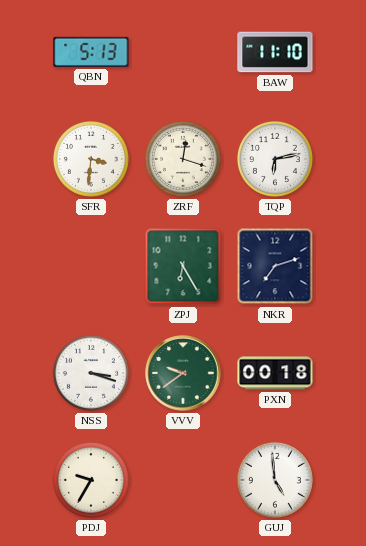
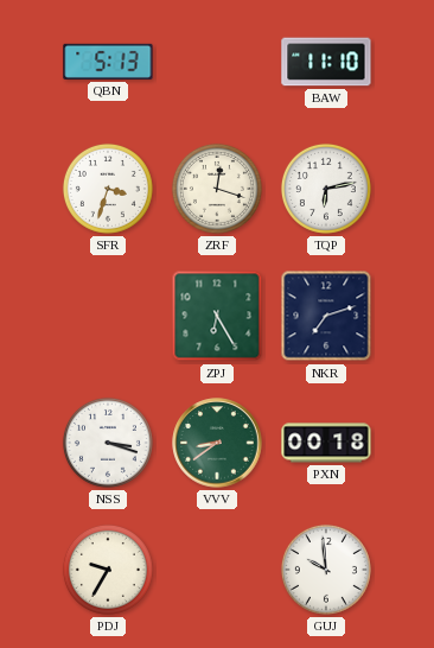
SFR: 3:31 -> 3:33
VVV: 9:39 -> 8:39
GUJ: 4:59 -> 9:59
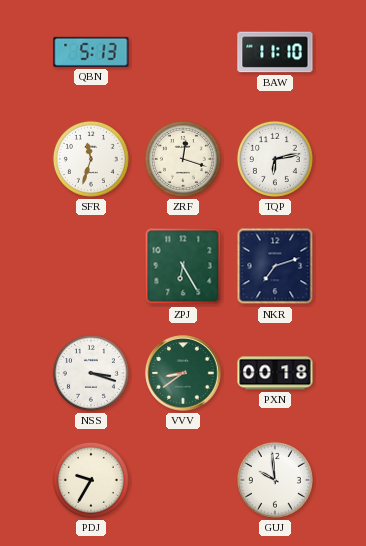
SFR: 3:33 -> 11:33
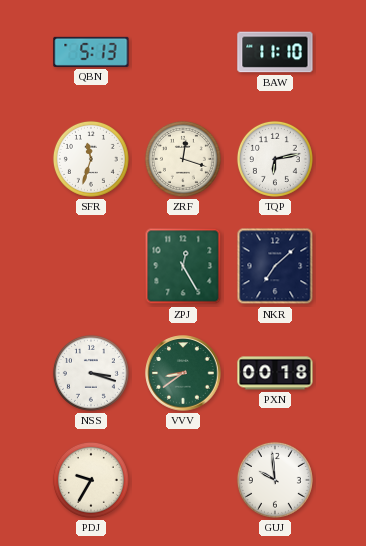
ZPJ: 6:25 -> 12:25
NKR: 7:12 -> 7:08
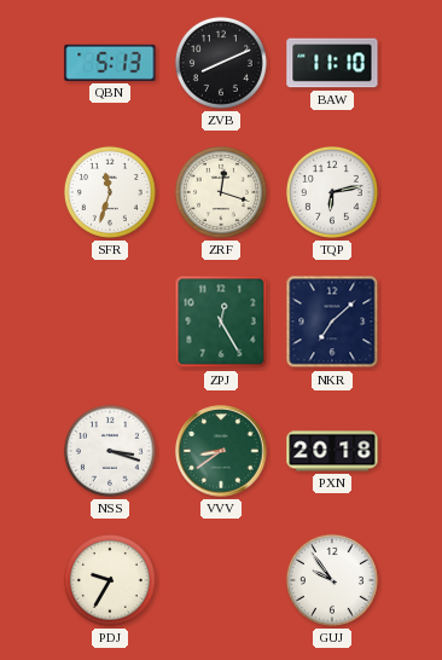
ZVB: none -> 8:11
PXN: 00:18 -> 20:18
GUJ: 9:59 -> 9:54
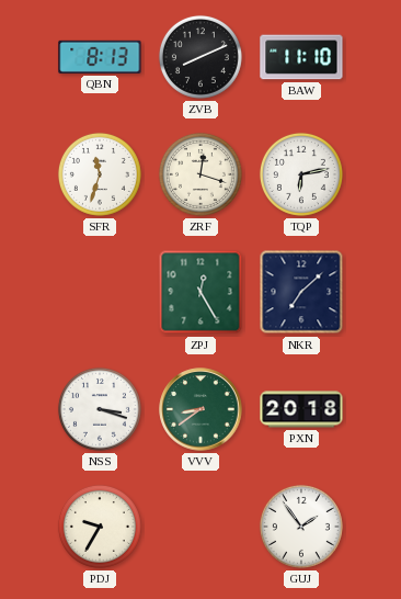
QBN: 5:13 -> 8:13
GUJ: 9:54 -> 1:54
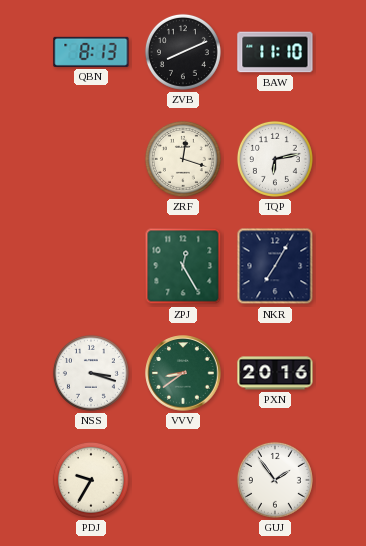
SFR: 11:33 -> none
NKR: 7:08 -> 7:05
PXN: 20:18 -> 20:16
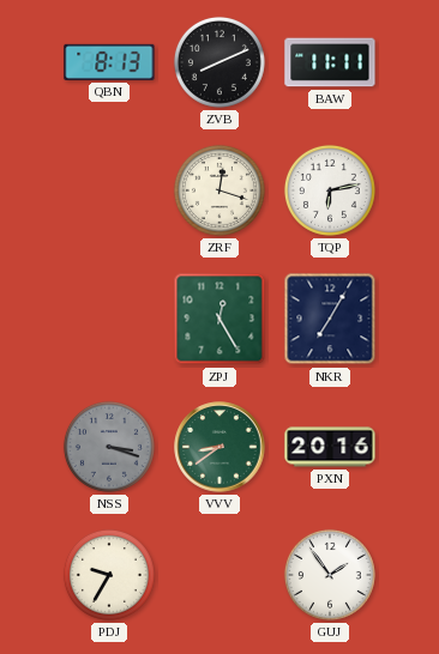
BAW: 11:10 -> 11:11
NSS dial: white -> grey
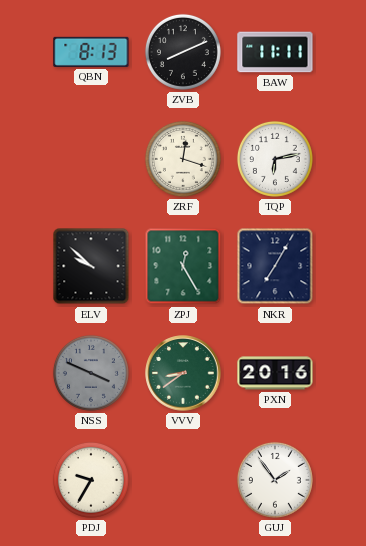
ELV: none -> 9:52
NSS: 3:18 -> 3:49
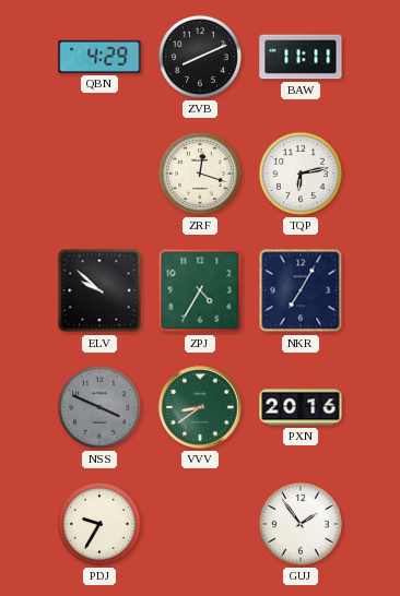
QBN: 8:13 -> 4:29
ZPJ: 12:25 -> 4:35
